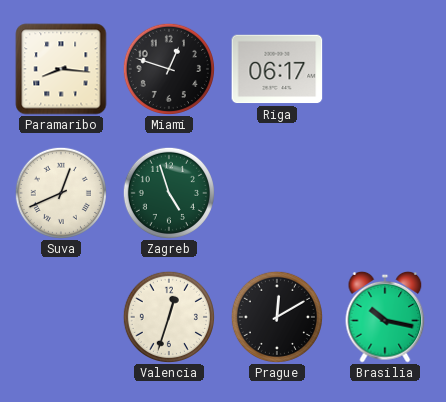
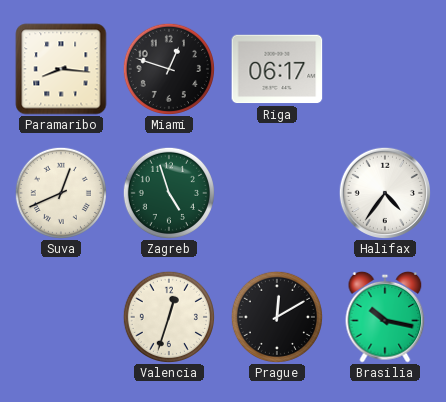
Halifax: none -> 4:36
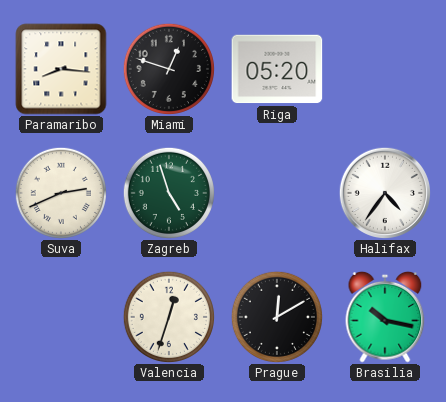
Riga: 06:17 -> 05:20
Suva: 12:41 -> 2:41
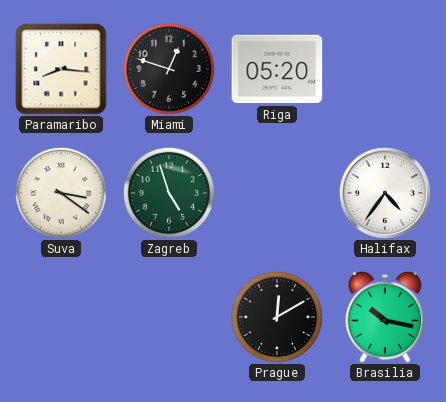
Suva: 2:41 -> 3:21
Valencia: 12:33 -> none
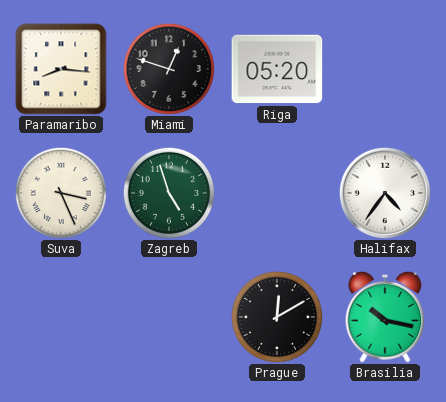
Suva: 3:21 -> 3:26
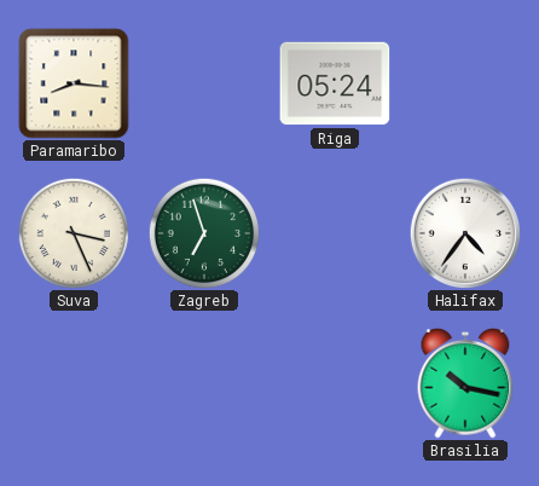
Miami: 12:48 -> none
Riga: 05:20 -> 05:24
Zagreb: 4:57 -> 6:57
Prague: 12:10 -> none
